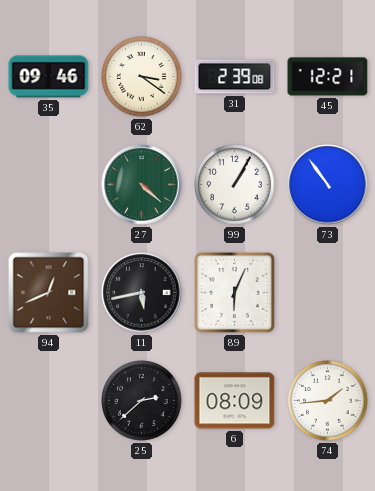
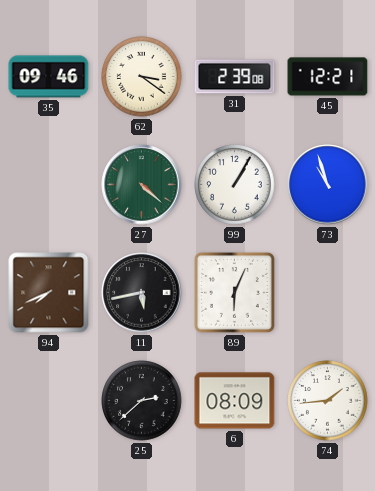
73: 10:54 -> 10:57
94: 12:41 -> 7:41
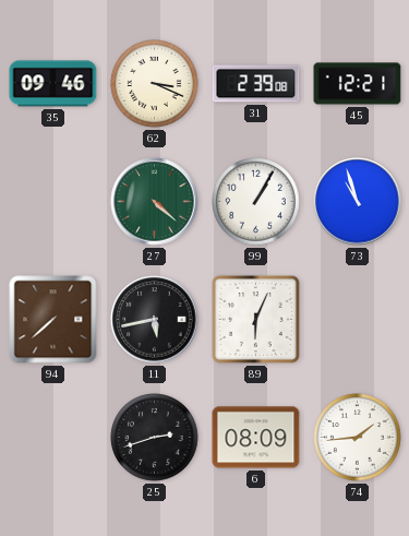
62: 3:21 -> 3:19
94: 7:41 -> 7:38
25: 2:38 -> 2:42
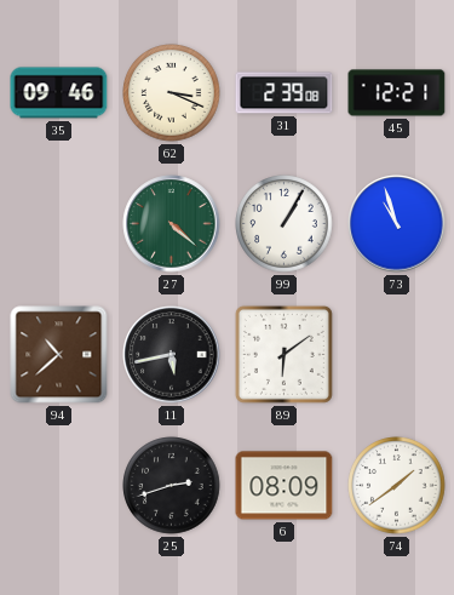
94: 7:38 -> 10:38
89: 6:04 -> 6:09
74: 1:44 -> 1:39
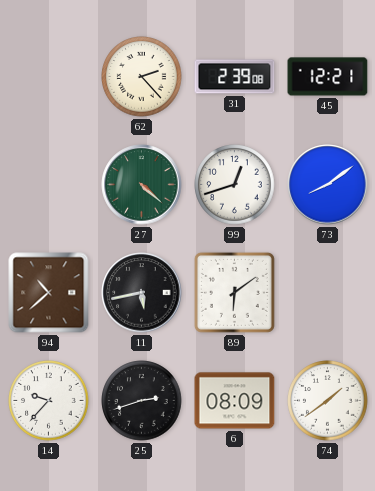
35: 09:46 -> none
62: 3:19 -> 2:23
99: 1:05 -> 12:42
73: 10:57 -> 8:09
14: none -> 9:37
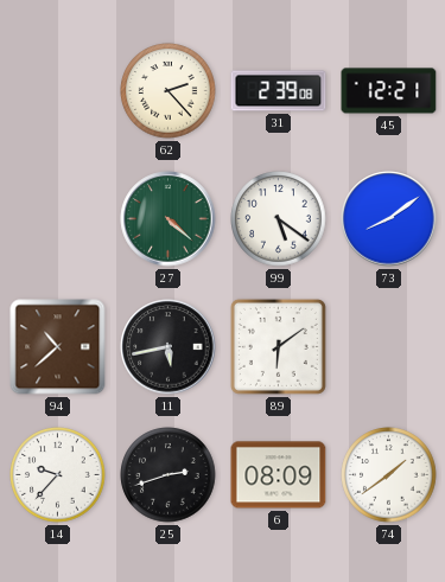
99: 12:42 -> 5:21
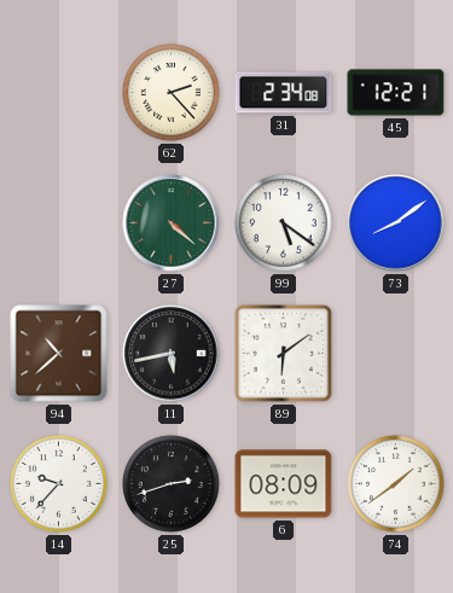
31: 2:39 -> 2:34
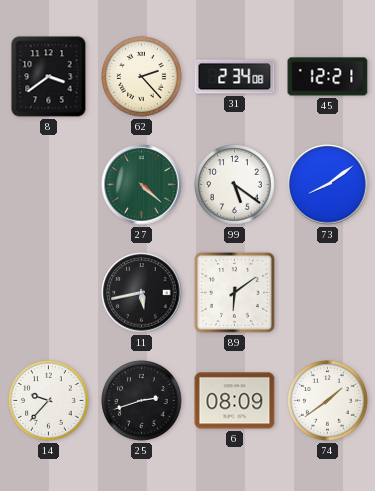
8: none -> 3:39
94: 10:38 -> none
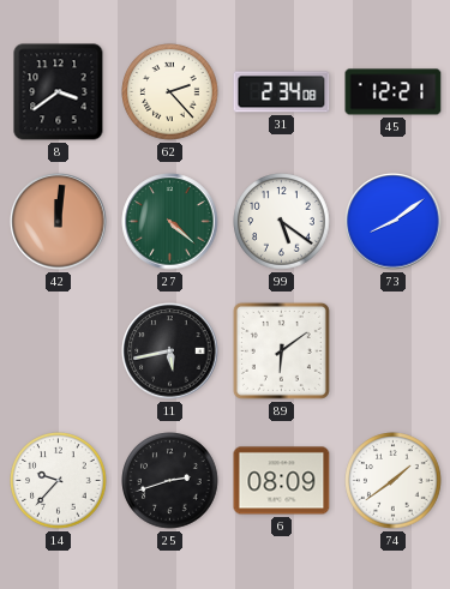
42: none -> 12:01
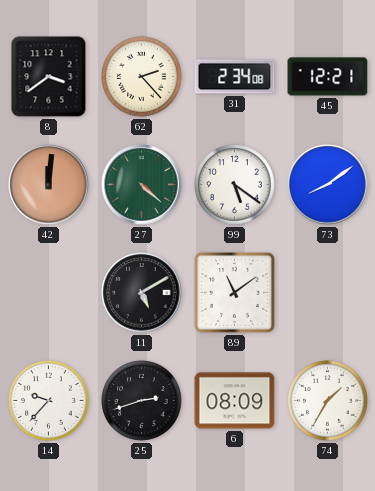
11: 5:43 -> 5:10
89: 6:09 -> 11:09
74: 1:39 -> 1:35
